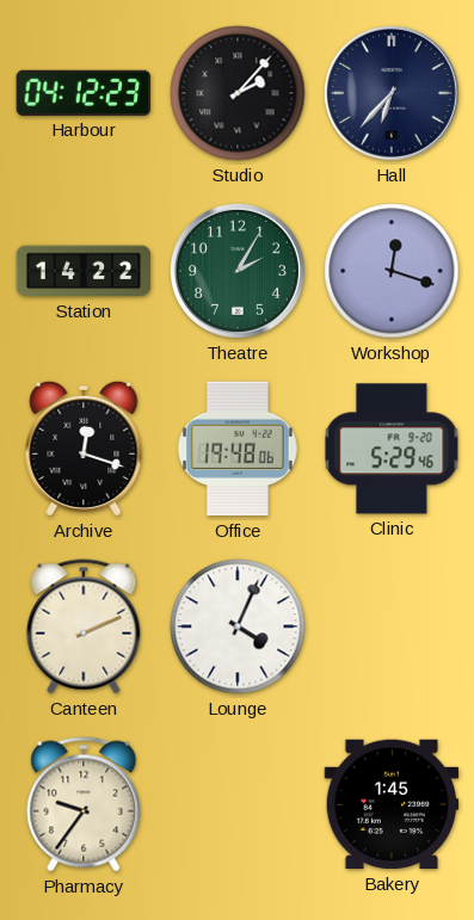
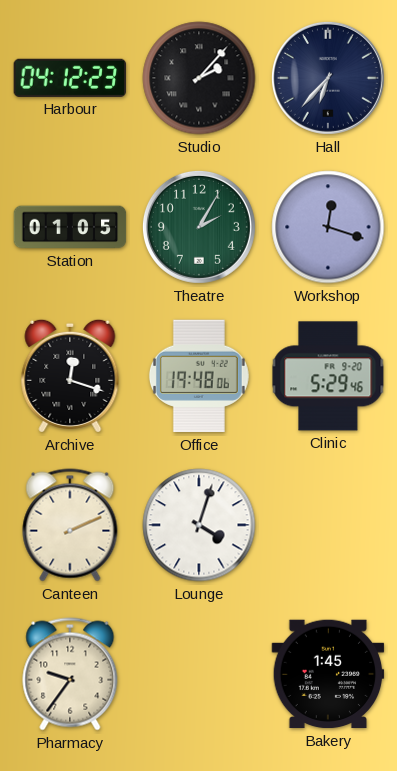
Station: 14:22 -> 01:05
Lounge: 4:04 -> 4:03
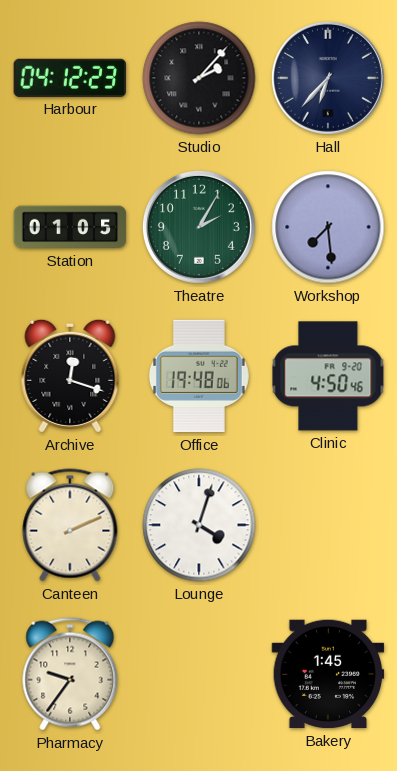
Workshop: 12:18 -> 7:29
Clinic: 5:29 -> 4:50
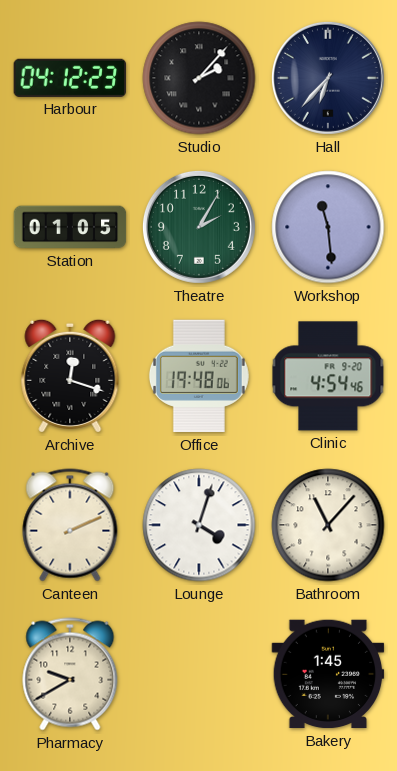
Workshop: 7:29 -> 11:29
Clinic: 4:50 -> 4:54
Bathroom: none -> 11:07
Pharmacy: 9:36 -> 9:40
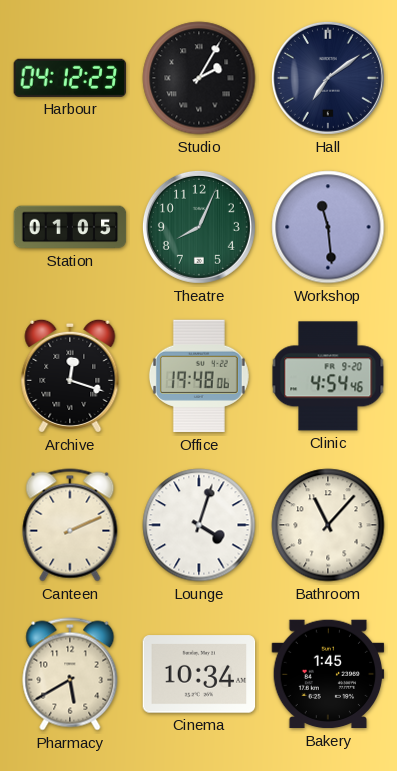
Studio: 2:07 -> 2:05
Hall: 6:37 -> 7:09
Theatre: 2:05 -> 8:04
Pharmacy: 9:40 -> 5:40
Cinema: none -> 10:34
